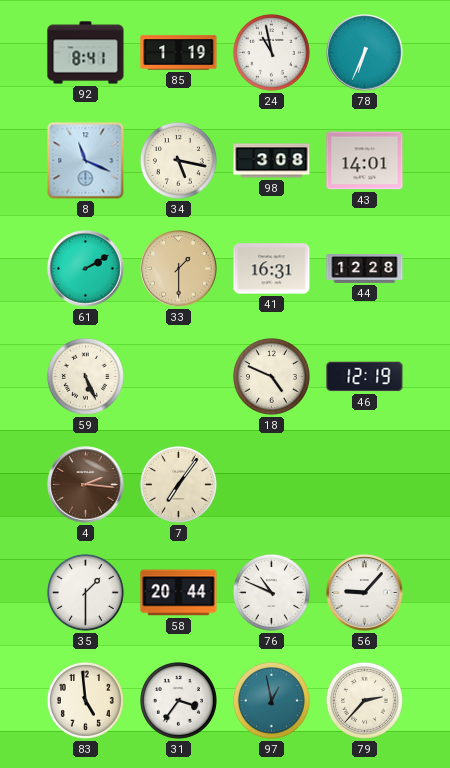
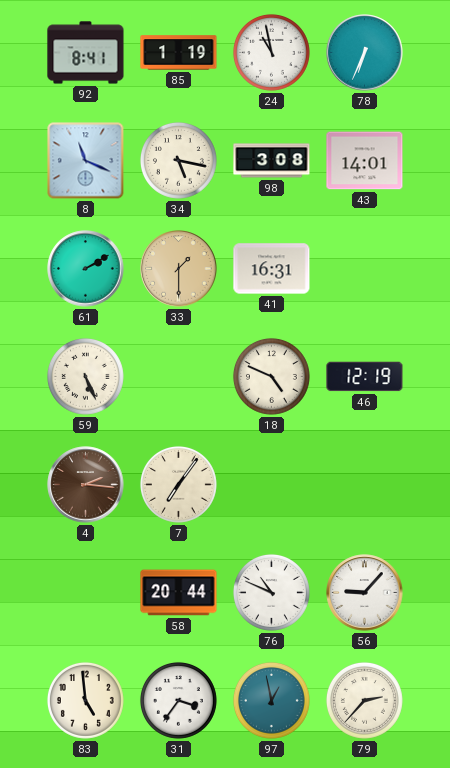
44: 12:28 -> none
35: 1:30 -> none
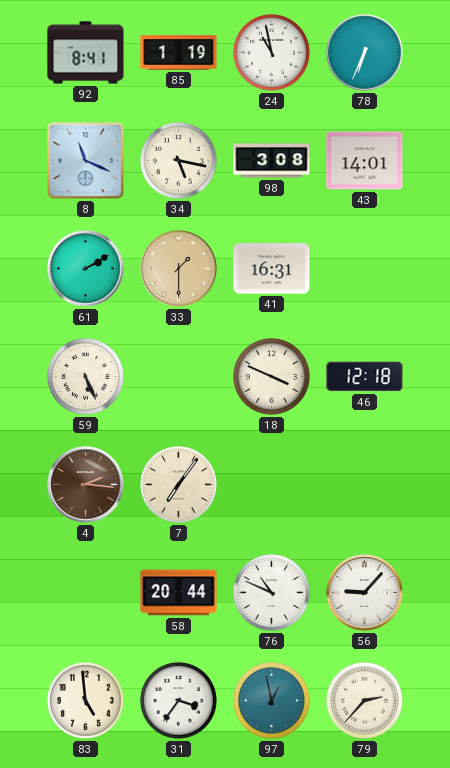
18: 4:49 -> 3:49
46: 12:19 -> 12:18
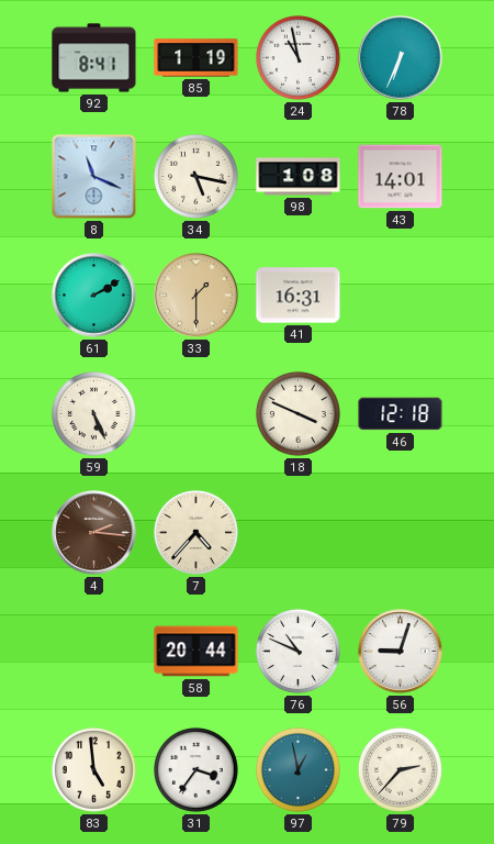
98: 3:08 -> 1:08
7: 7:06 -> 4:37
56: 9:07 -> 9:03
